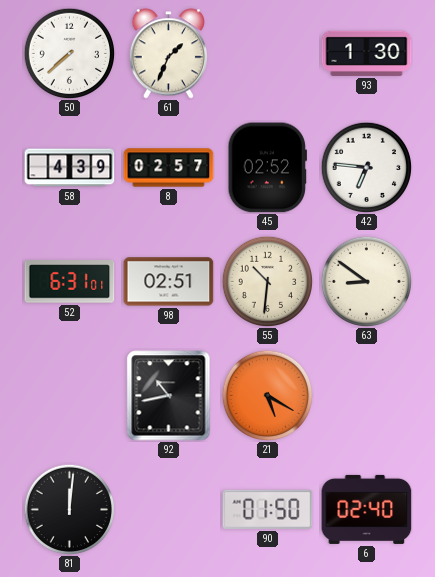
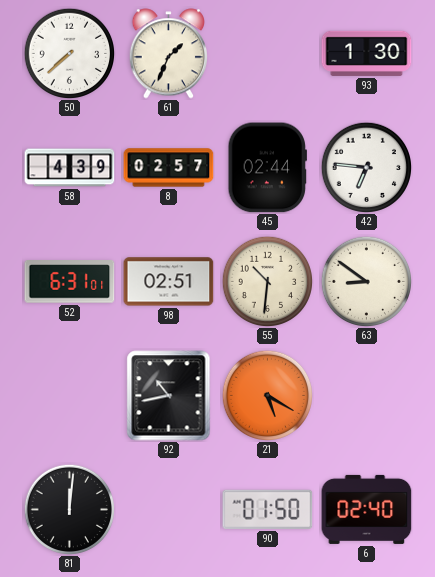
45: 02:52 -> 02:44
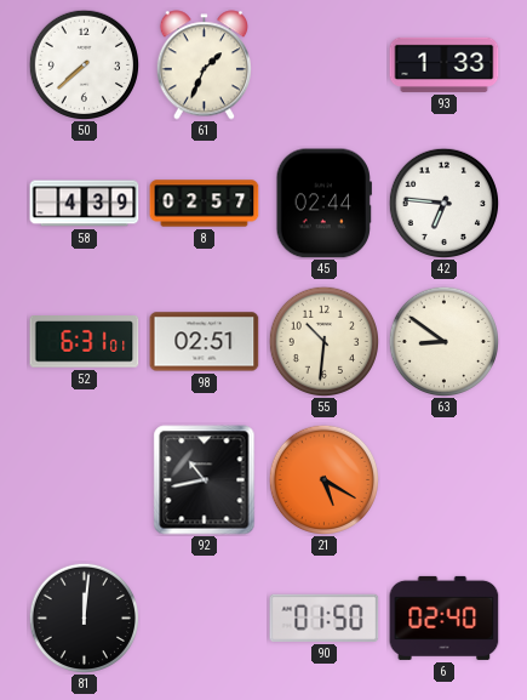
93: 1:30 -> 1:33
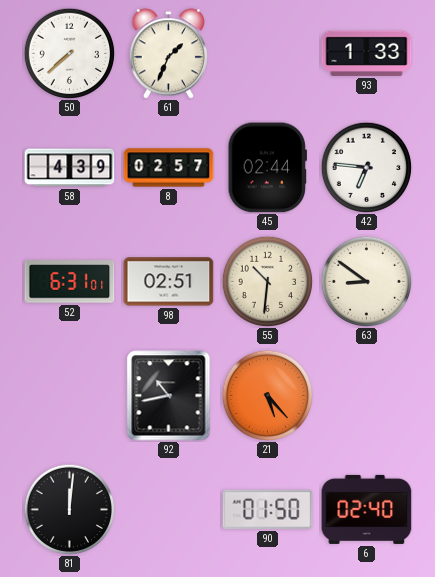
21: 5:20 -> 5:23
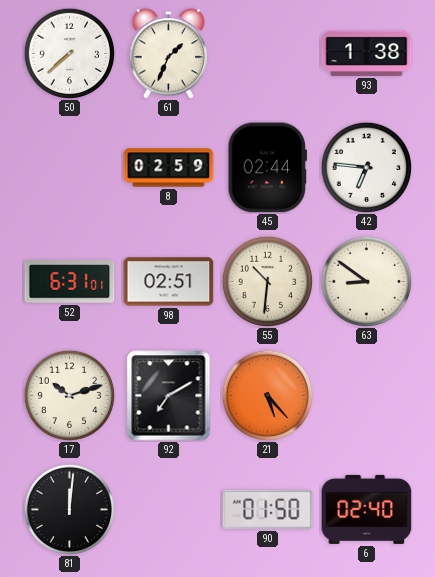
93: 1:33 -> 1:38
58: 4:39 -> none
8: 02:57 -> 02:59
17: none -> 10:12
92: 10:43 -> 7:10
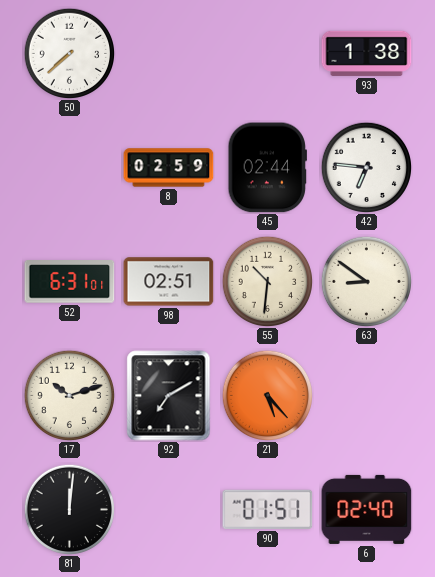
61: 1:34 -> none
90: 01:50 -> 01:51
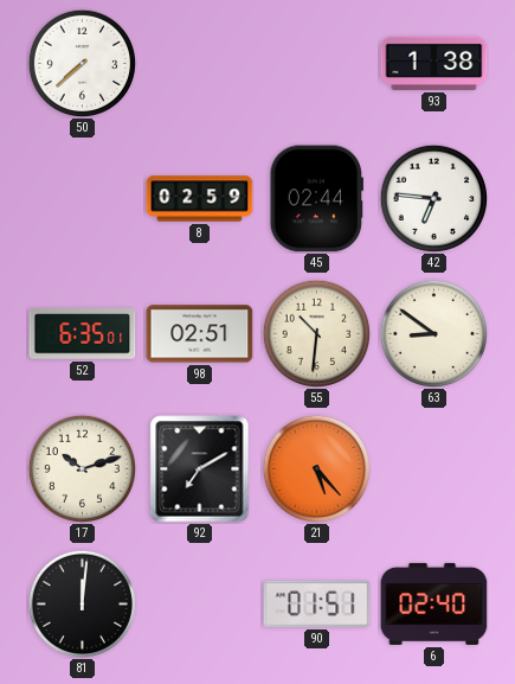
52: 6:31 -> 6:35
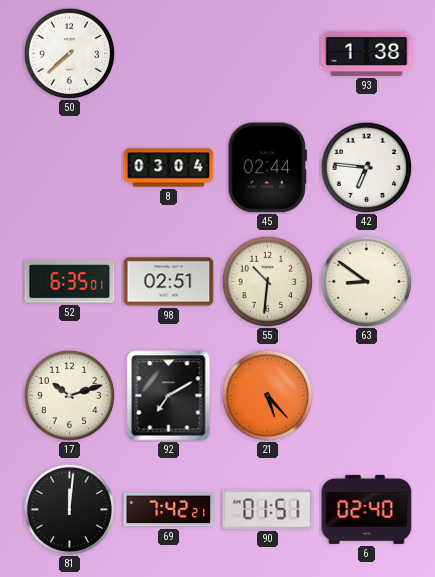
8: 02:59 -> 03:04
69: none -> 7:42
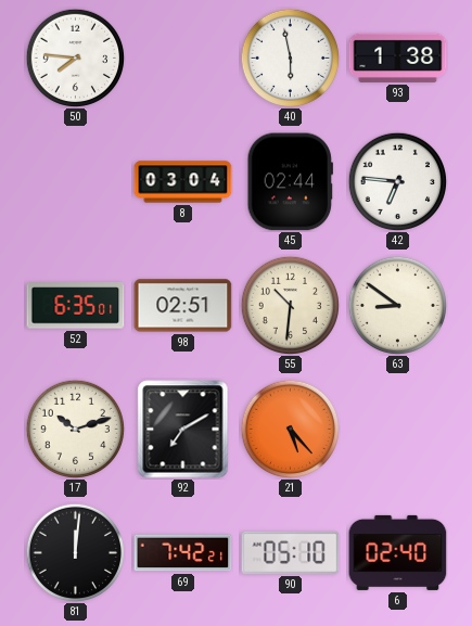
50: 7:38 -> 7:46
40: none -> 5:58
90: 01:51 -> 05:10
